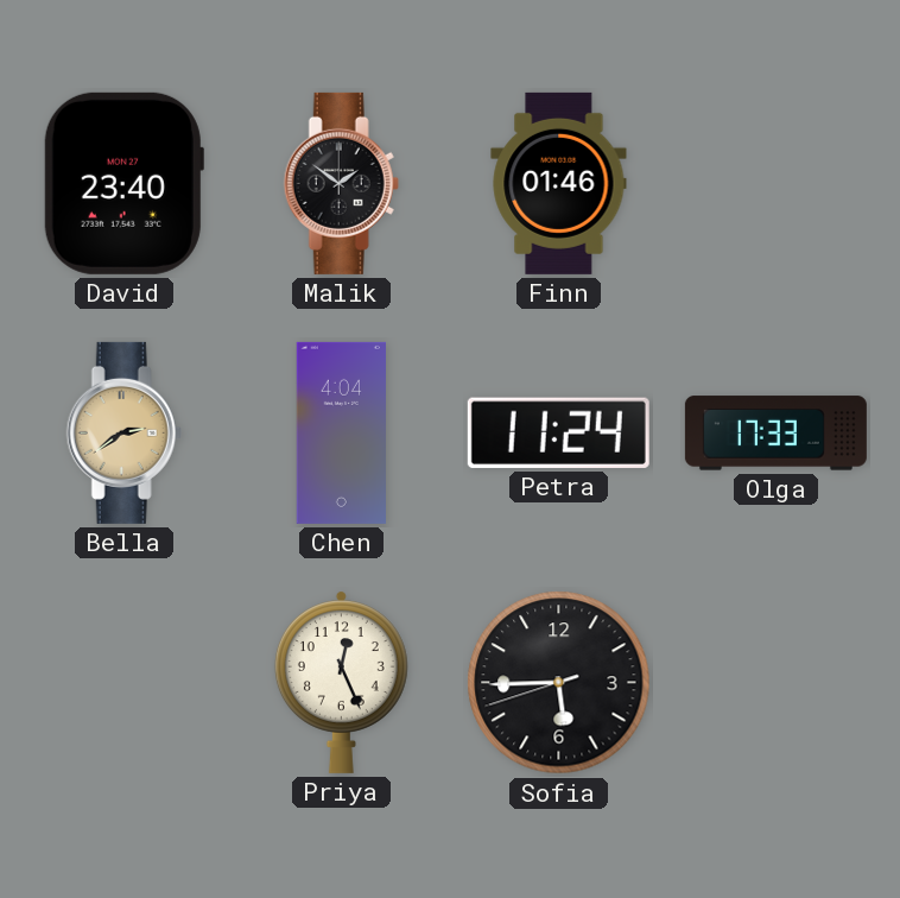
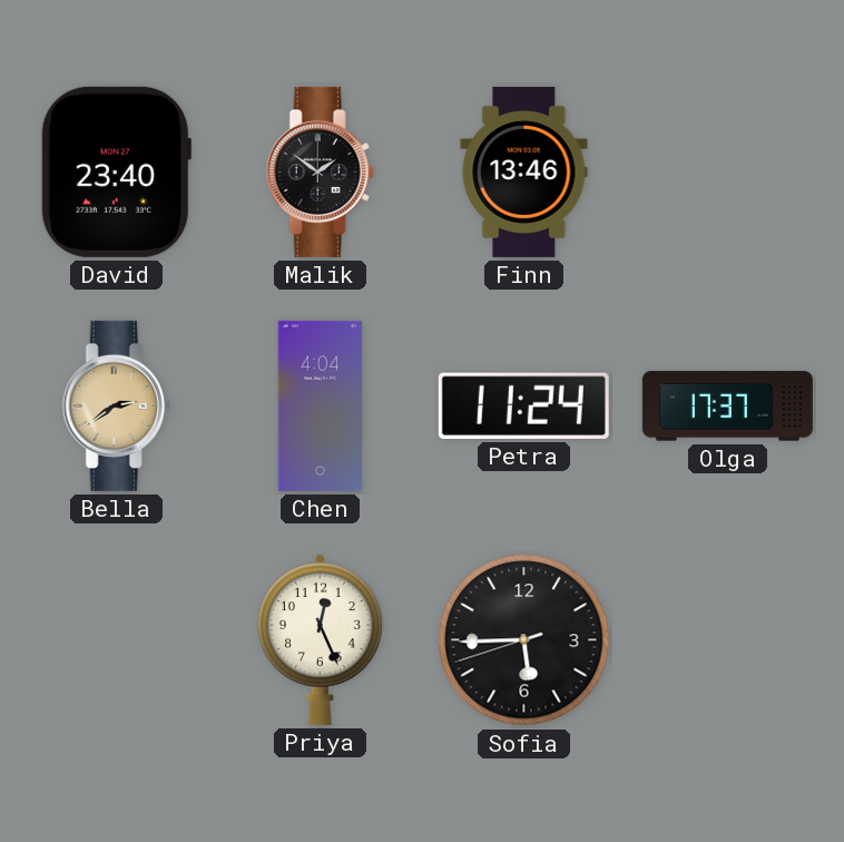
Finn: 01:46 -> 13:46
Olga: 17:33 -> 17:37
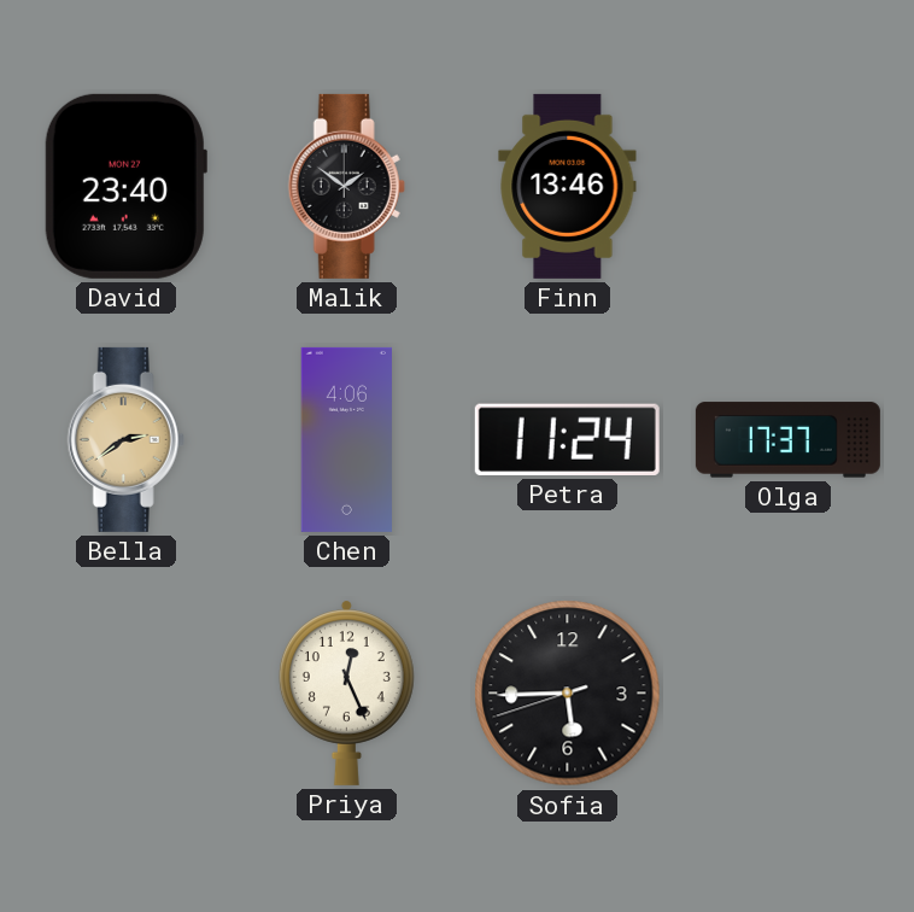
Chen: 4:04 -> 4:06
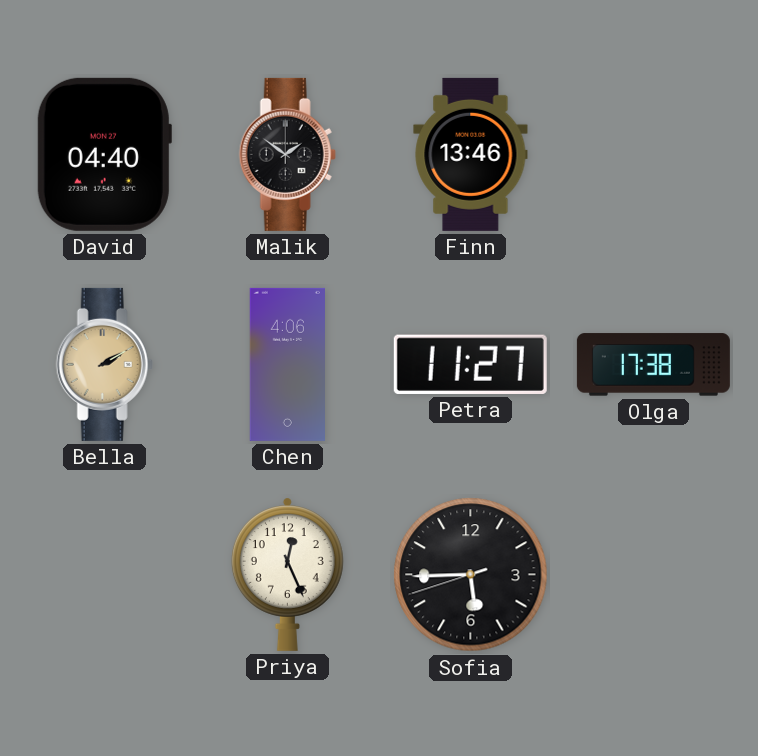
David: 23:40 -> 04:40
Bella: 2:39 -> 2:10
Petra: 11:24 -> 11:27
Olga: 17:37 -> 17:38
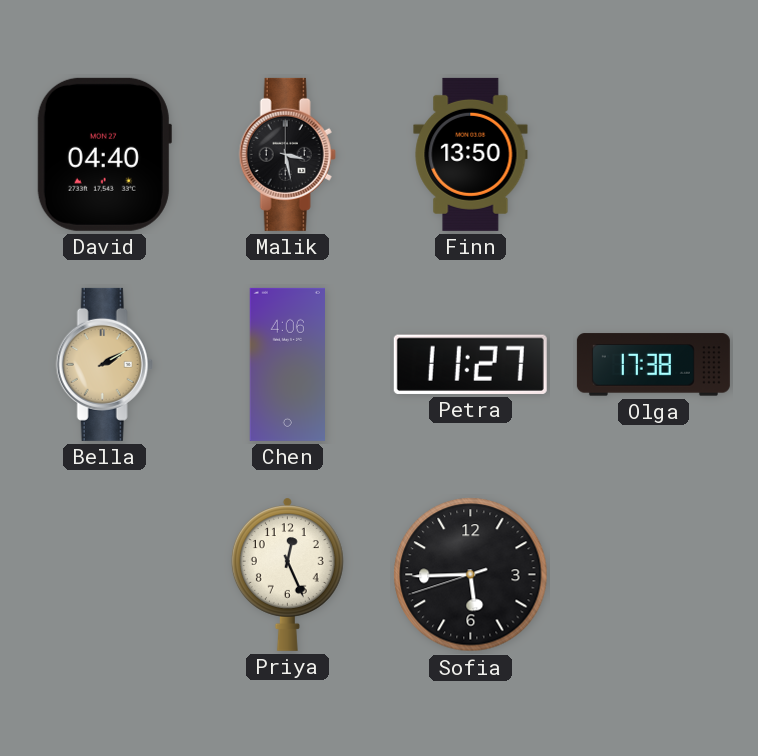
Malik: 1:51 -> 3:28
Finn: 13:46 -> 13:50
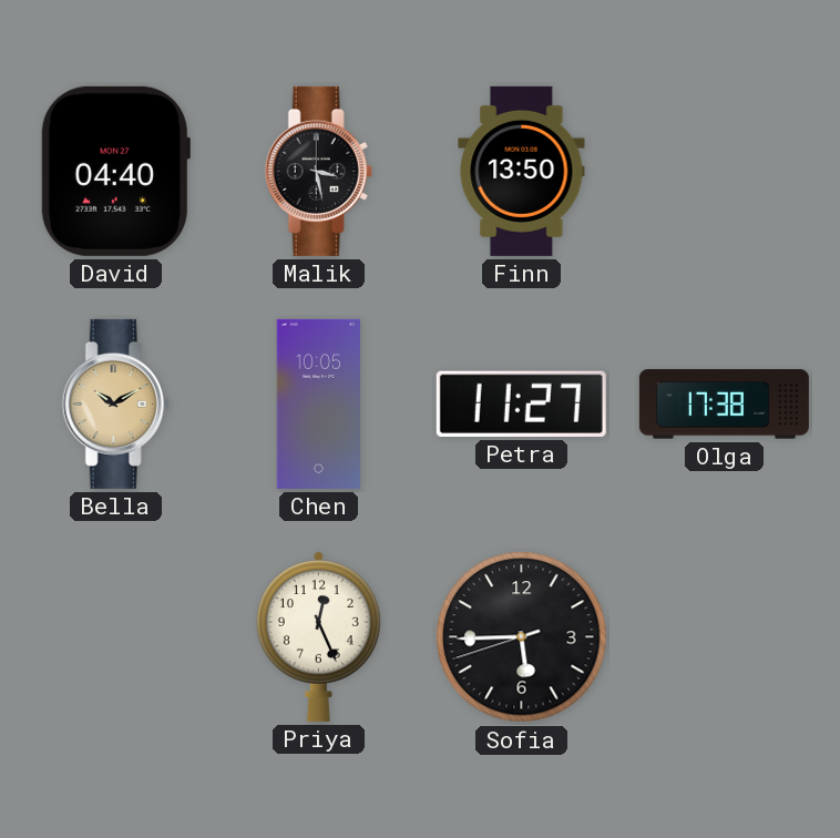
Bella: 2:10 -> 10:10
Chen: 4:06 -> 10:05
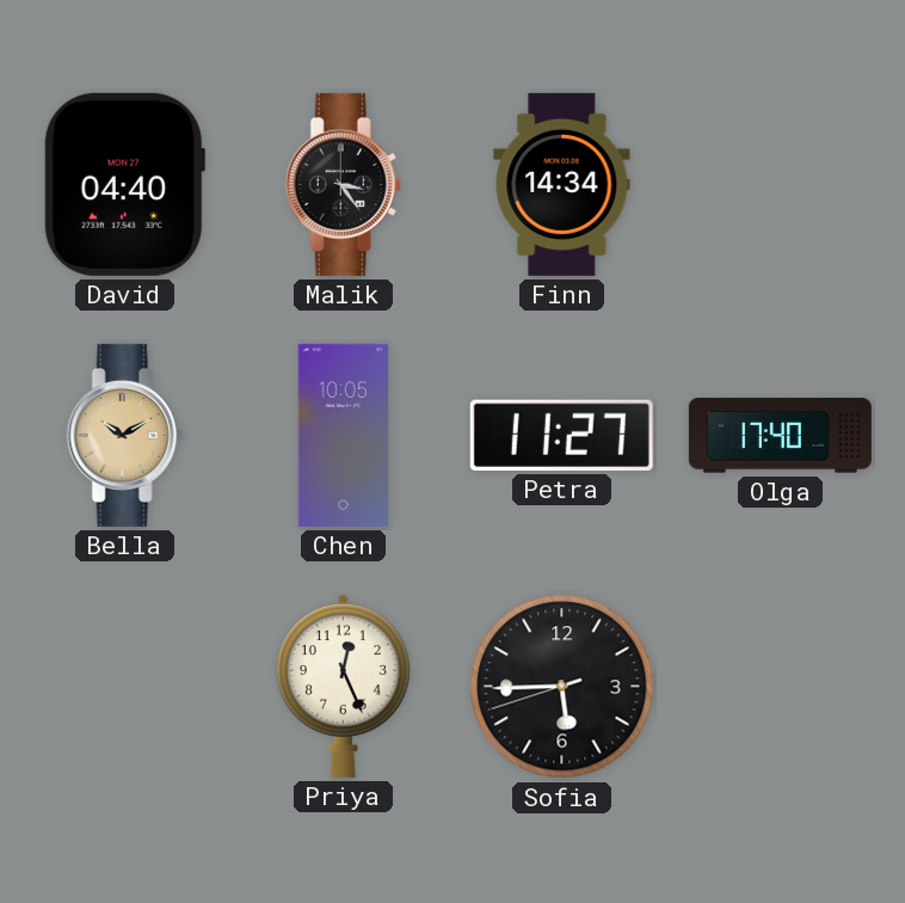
Malik: 3:28 -> 3:24
Finn: 13:50 -> 14:34
Olga: 17:38 -> 17:40
